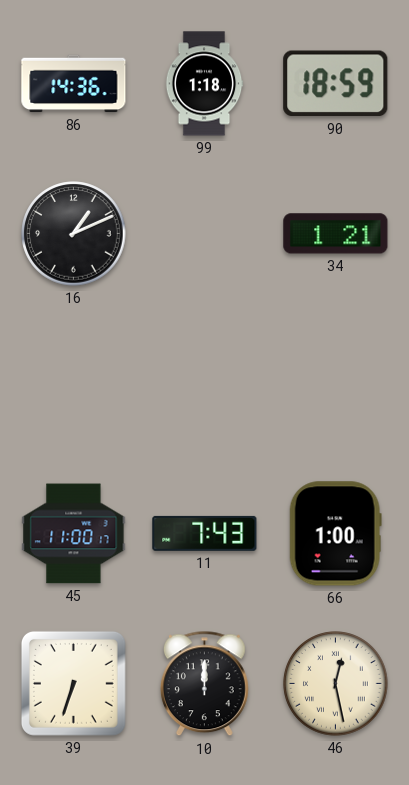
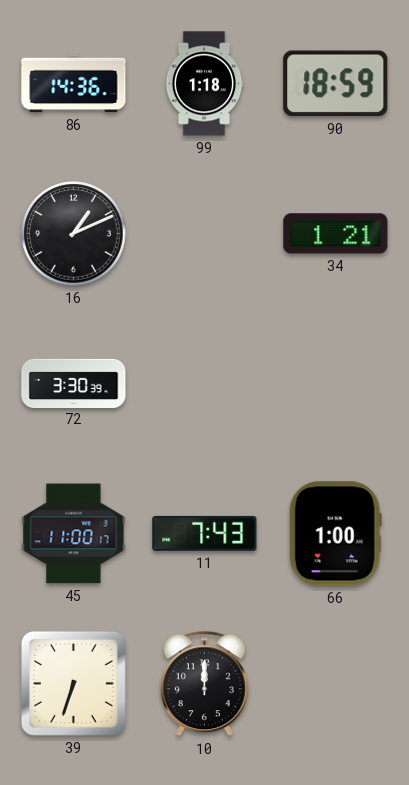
72: none -> 3:30
46: 12:28 -> none
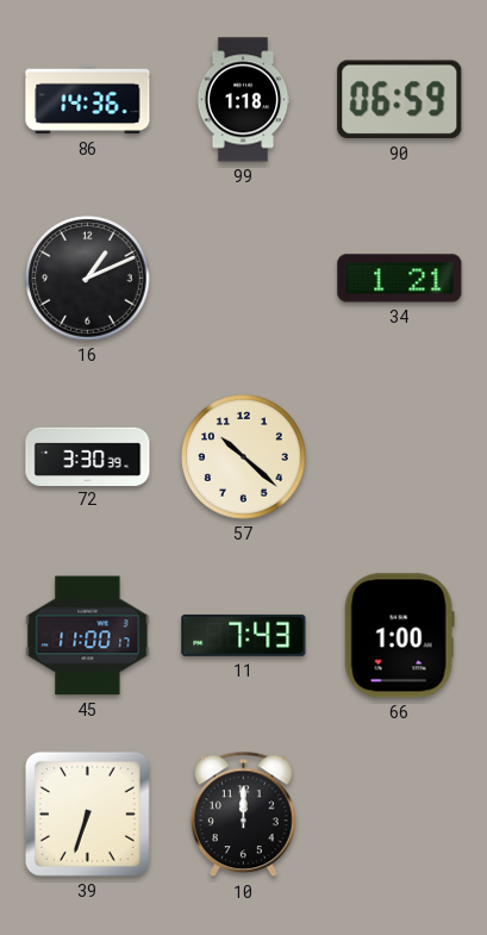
90: 18:59 -> 06:59
57: none -> 10:22
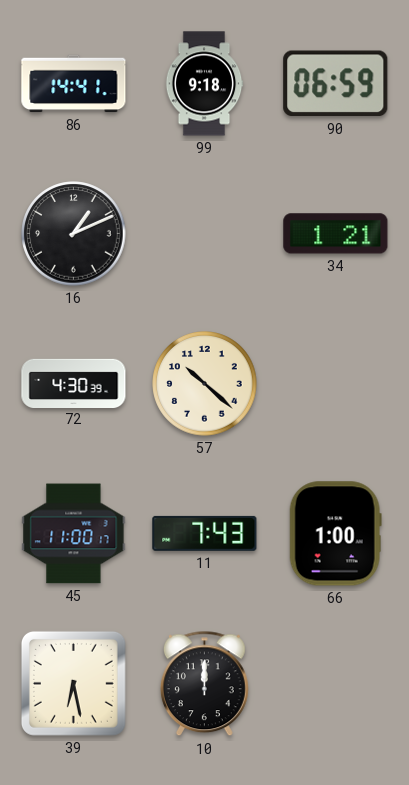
86: 14:36 -> 14:41
99: 1:18 -> 9:18
72: 3:30 -> 4:30
39: 6:33 -> 6:28
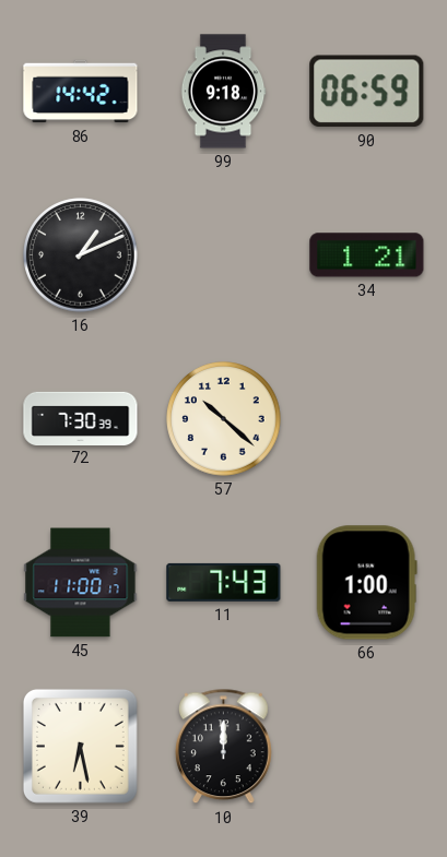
86: 14:41 -> 14:42
72: 4:30 -> 7:30
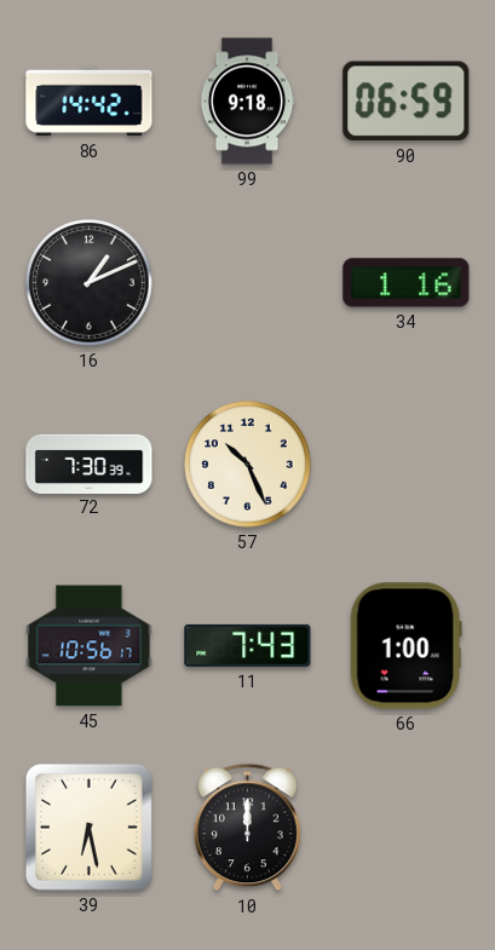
34: 1:21 -> 1:16
57: 10:22 -> 10:26
45: 11:00 -> 10:56
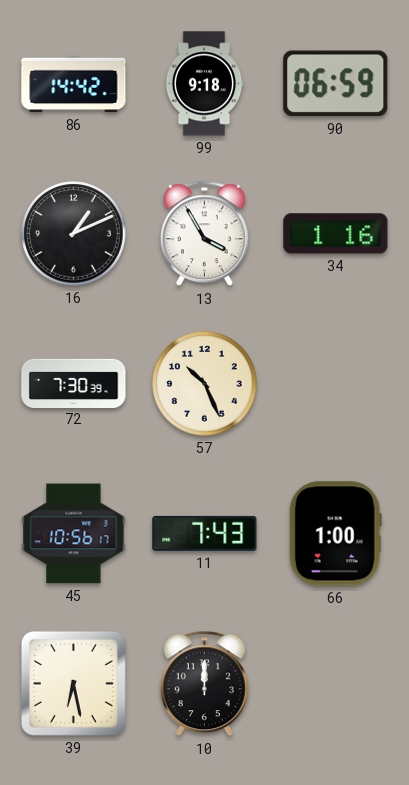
13: none -> 3:55
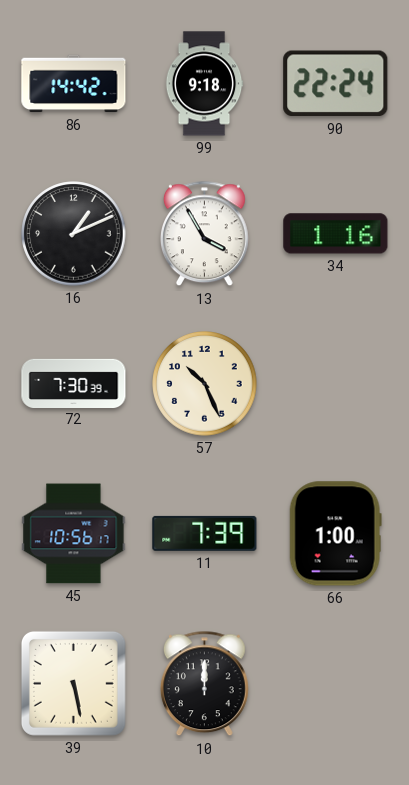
90: 06:59 -> 22:24
11: 7:43 -> 7:39
39: 6:28 -> 5:28
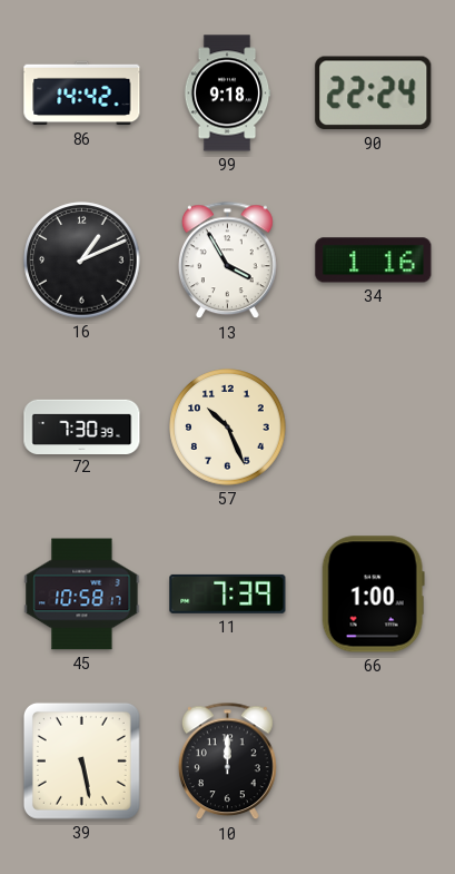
45: 10:56 -> 10:58
